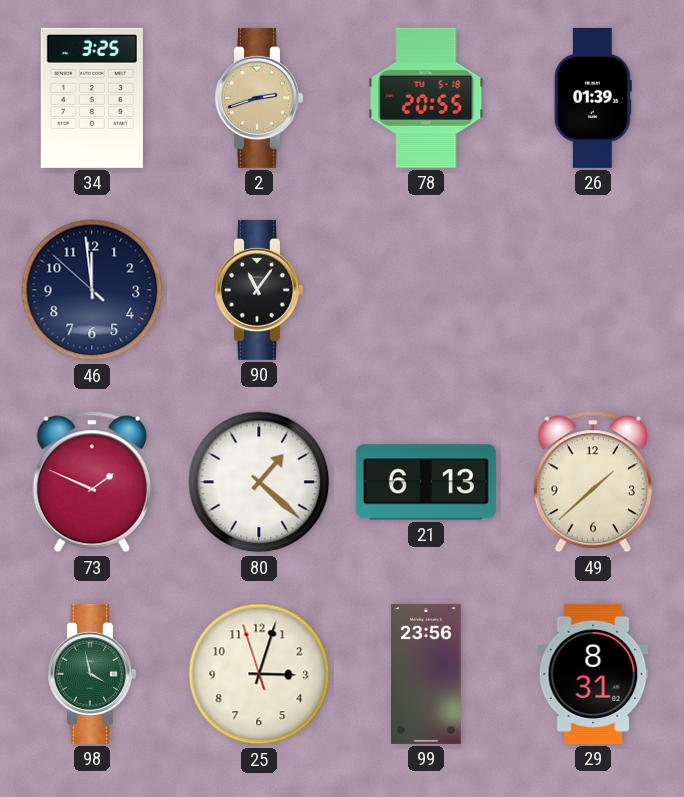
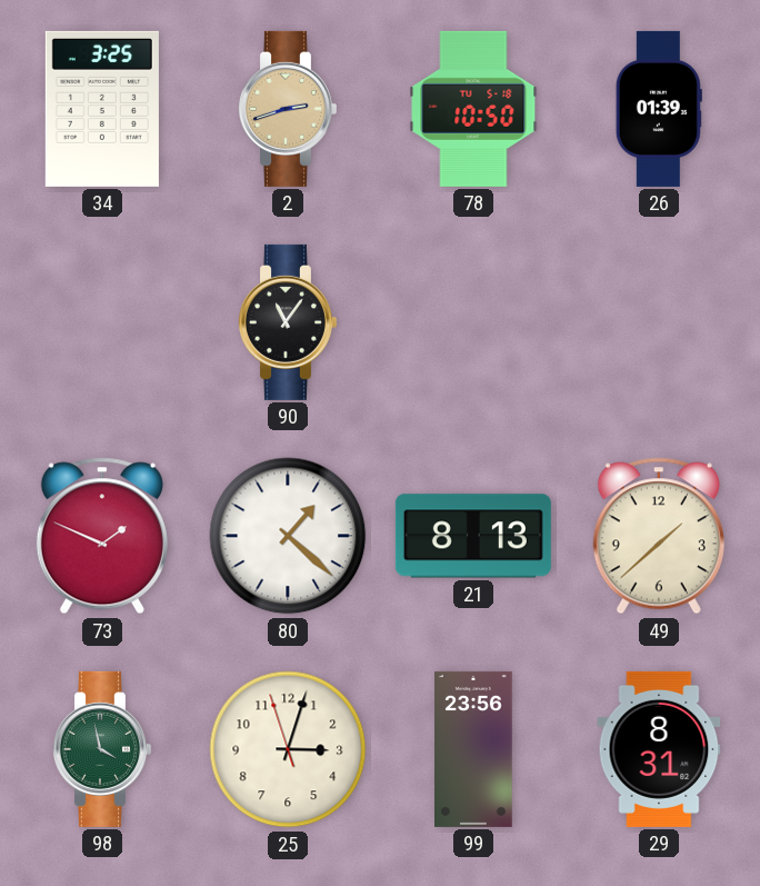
78: 20:55 -> 10:50
46: 11:58 -> none
21: 6:13 -> 8:13
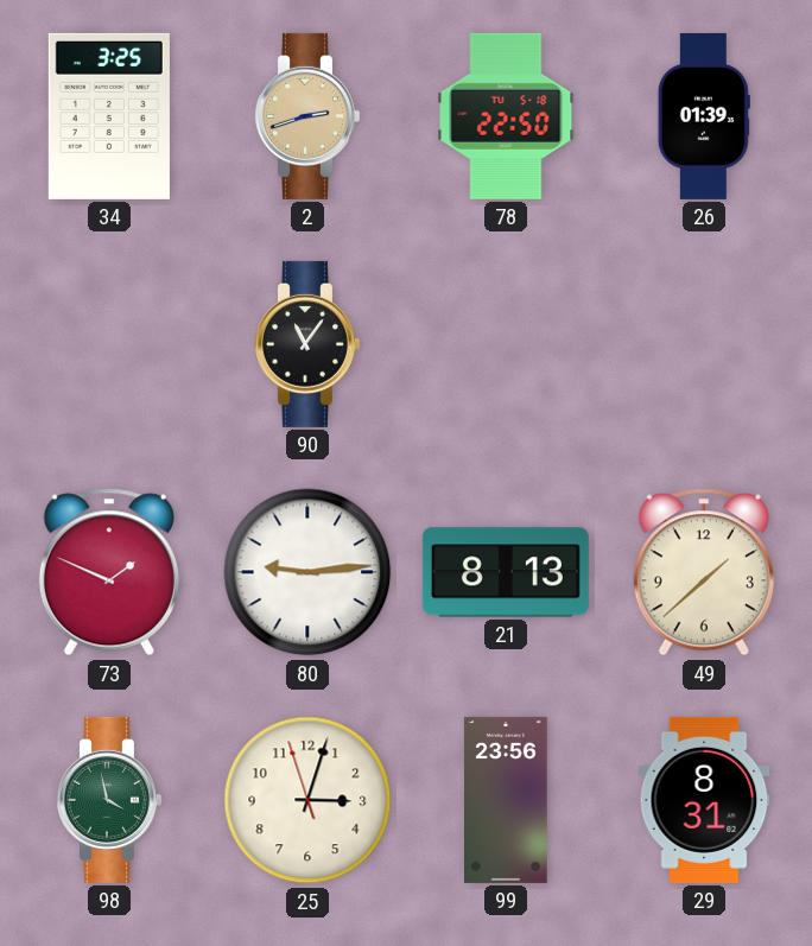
78: 10:50 -> 22:50
80: 1:22 -> 9:14
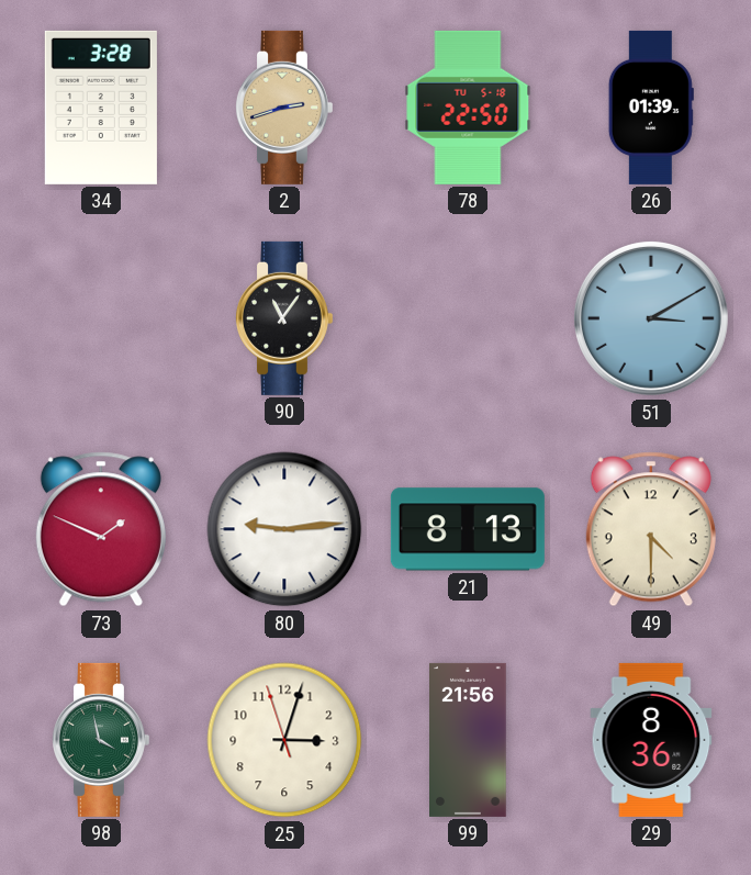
34: 3:25 -> 3:28
51: none -> 3:10
49: 1:38 -> 4:30
99: 23:56 -> 21:56
29: 8:31 -> 8:36
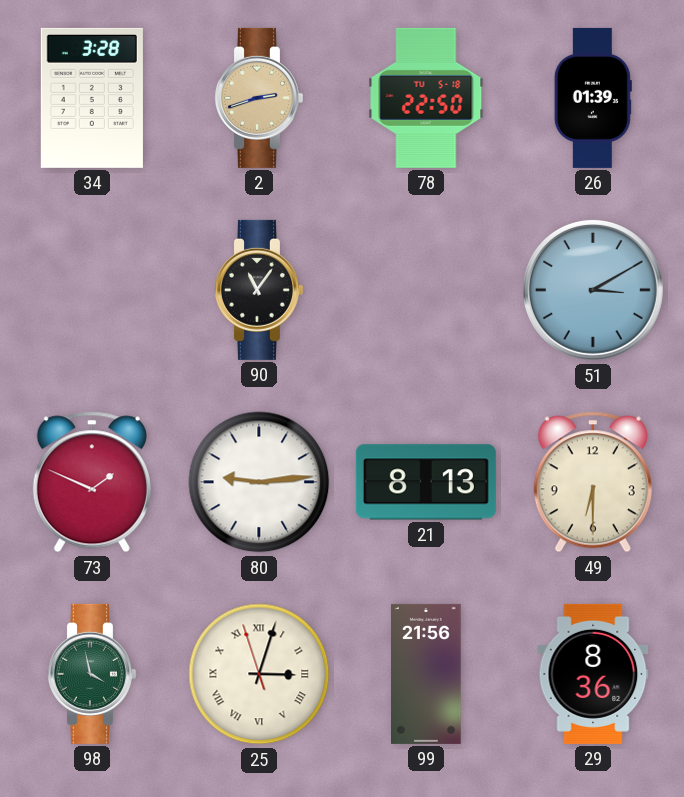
49: 4:30 -> 6:30
25 numerals: Arabic -> Roman
